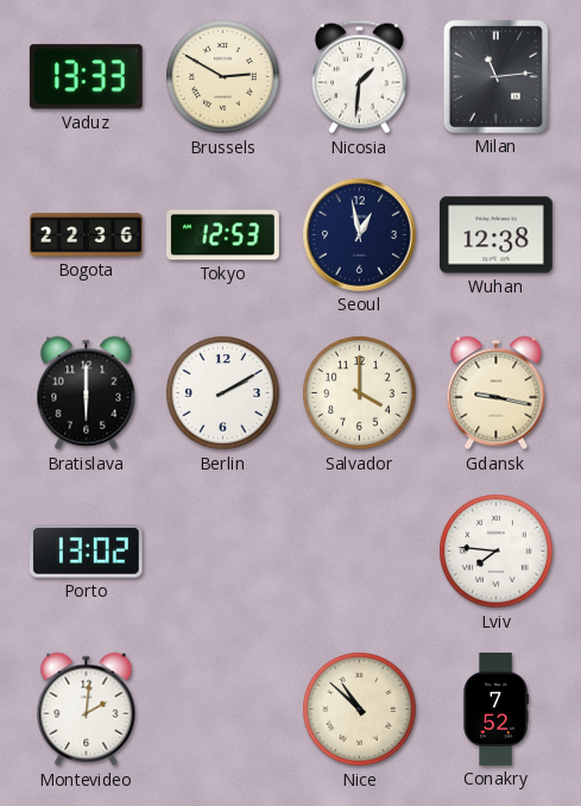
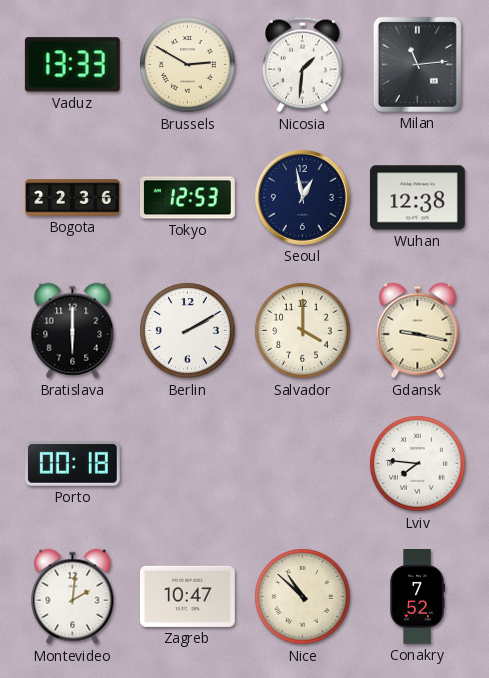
Porto: 13:02 -> 00:18
Zagreb: none -> 10:47
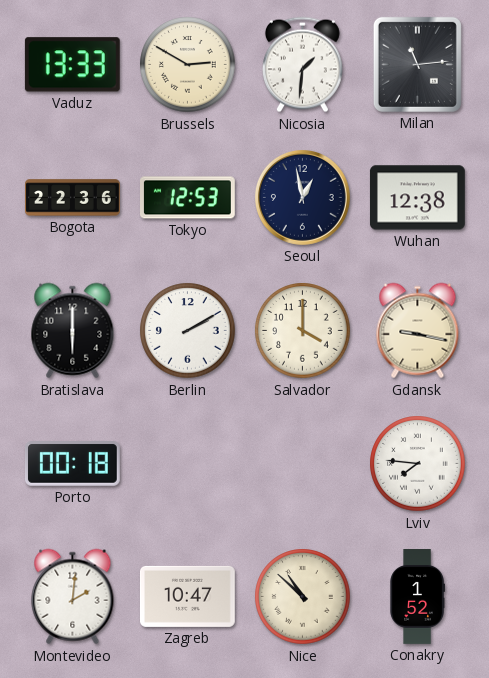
Conakry: 7:52 -> 1:52
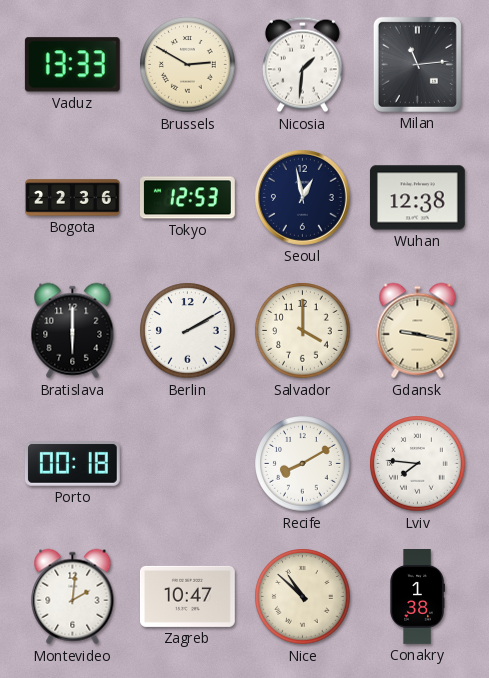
Recife: none -> 8:10
Conakry: 1:52 -> 1:38
